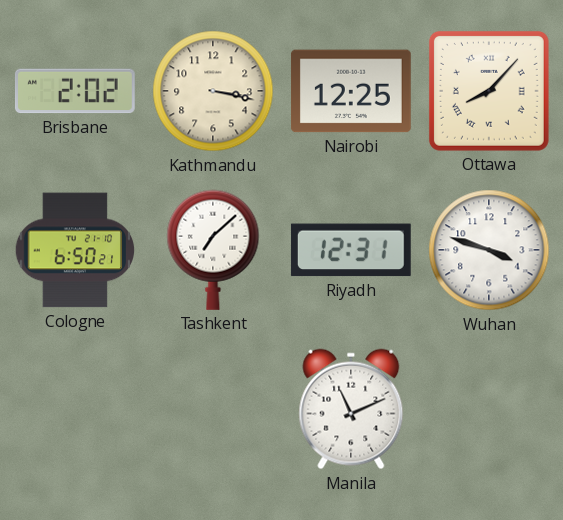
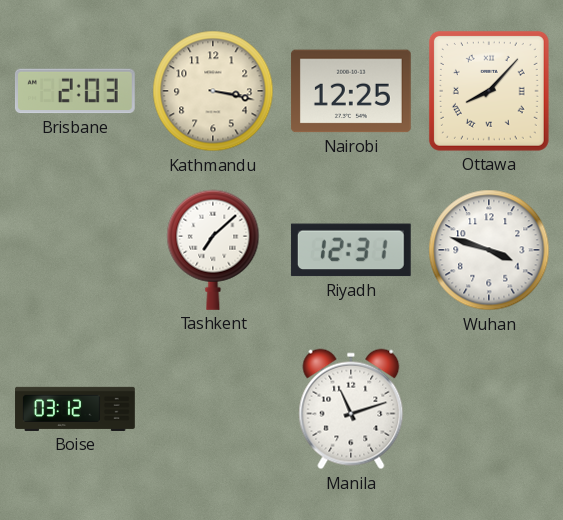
Brisbane: 2:02 -> 2:03
Cologne: 6:50 -> none
Boise: none -> 03:12
Manila: 11:11 -> 11:12
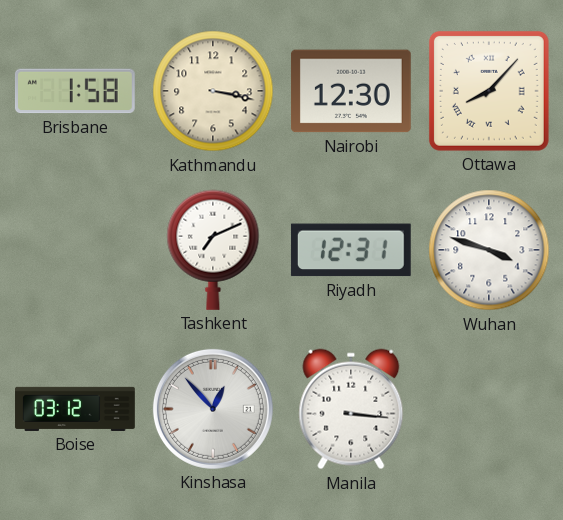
Brisbane: 2:03 -> 1:58
Nairobi: 12:25 -> 12:30
Tashkent: 7:08 -> 7:11
Kinshasa: none -> 12:53
Manila: 11:12 -> 3:16
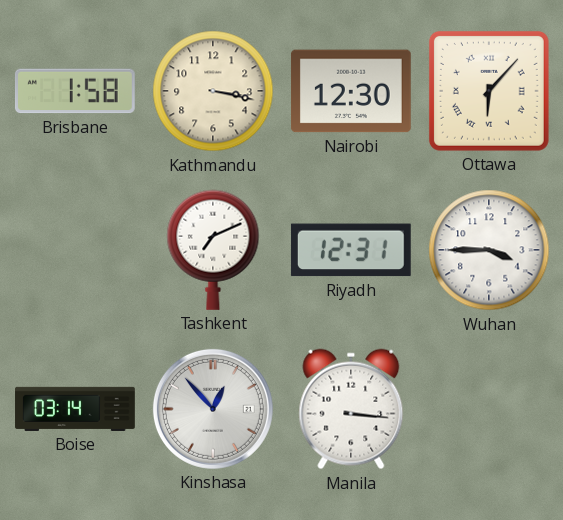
Ottawa: 8:07 -> 6:07
Wuhan: 3:48 -> 3:45
Boise: 03:12 -> 03:14
